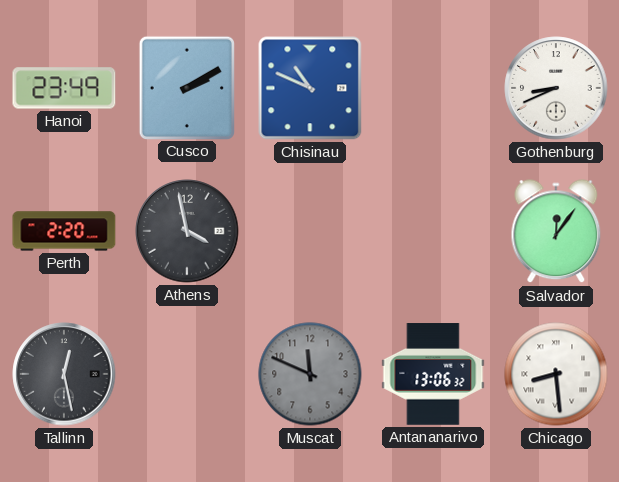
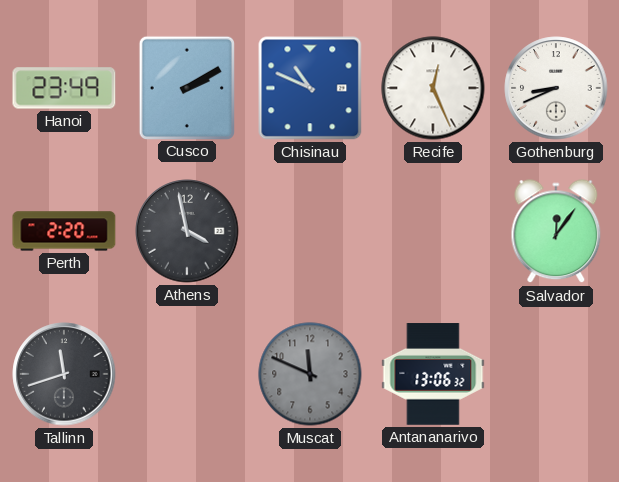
Recife: none -> 12:26
Tallinn: 12:28 -> 11:42
Chicago: 8:29 -> none
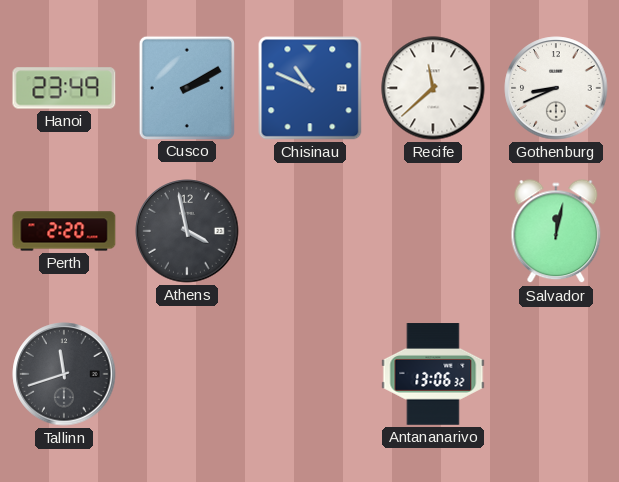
Recife: 12:26 -> 11:38
Salvador: 12:06 -> 12:02
Muscat: 11:49 -> none
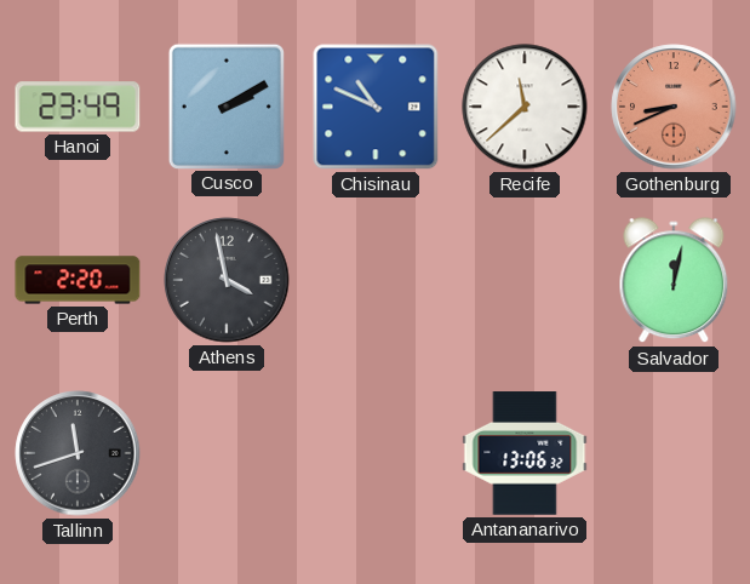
Gothenburg dial: white -> salmon
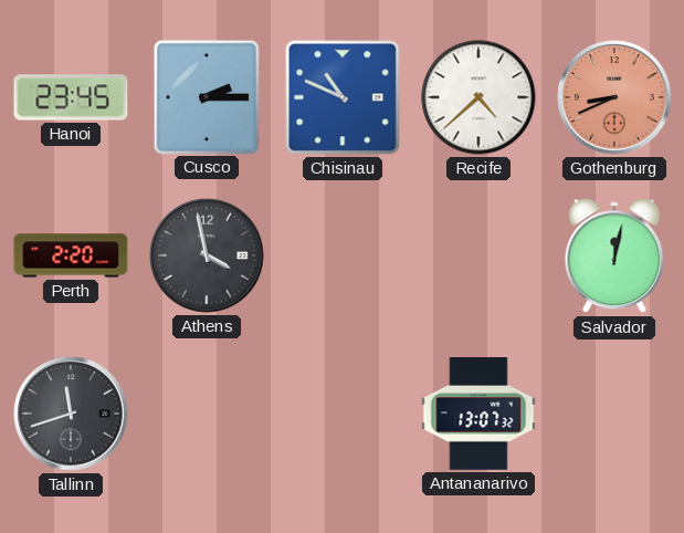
Hanoi: 23:49 -> 23:45
Cusco: 2:10 -> 2:15
Recife: 11:38 -> 4:38
Antananarivo: 13:06 -> 13:07
